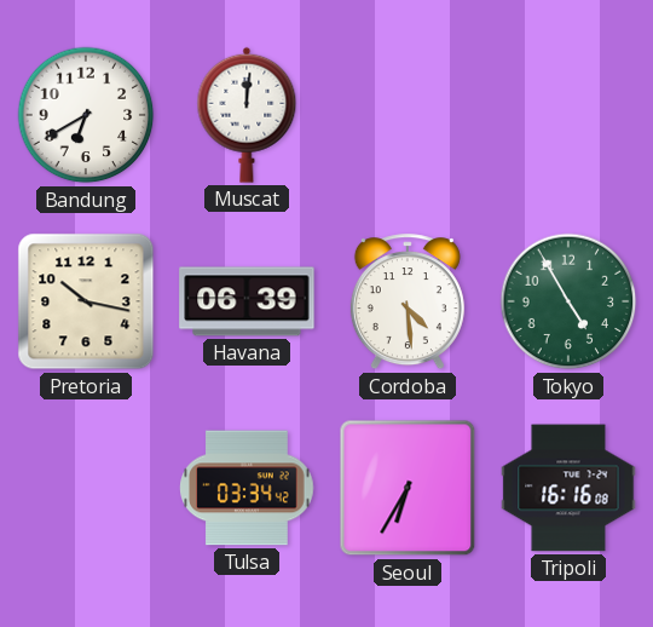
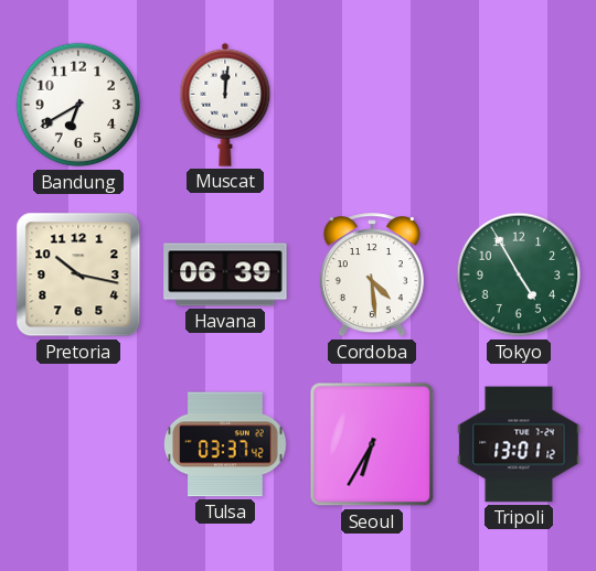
Tulsa: 03:34 -> 03:37
Tripoli: 16:16 -> 13:01
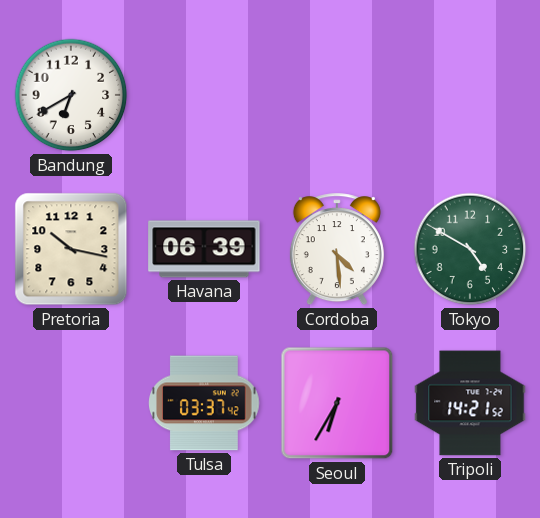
Muscat: 12:01 -> none
Tokyo: 4:55 -> 4:50
Tripoli: 13:01 -> 14:21
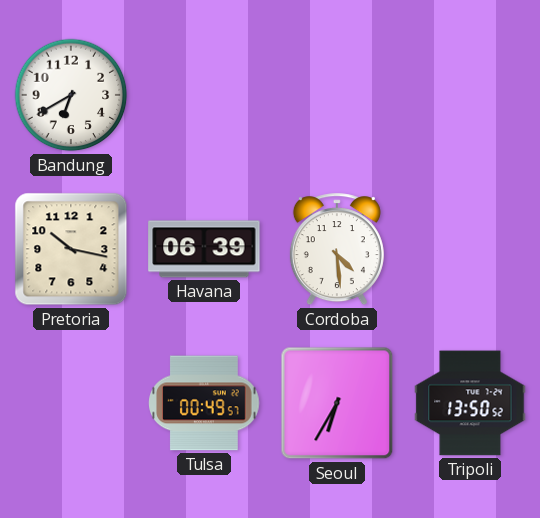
Tokyo: 4:50 -> none
Tulsa: 03:37 -> 00:49
Tripoli: 14:21 -> 13:50
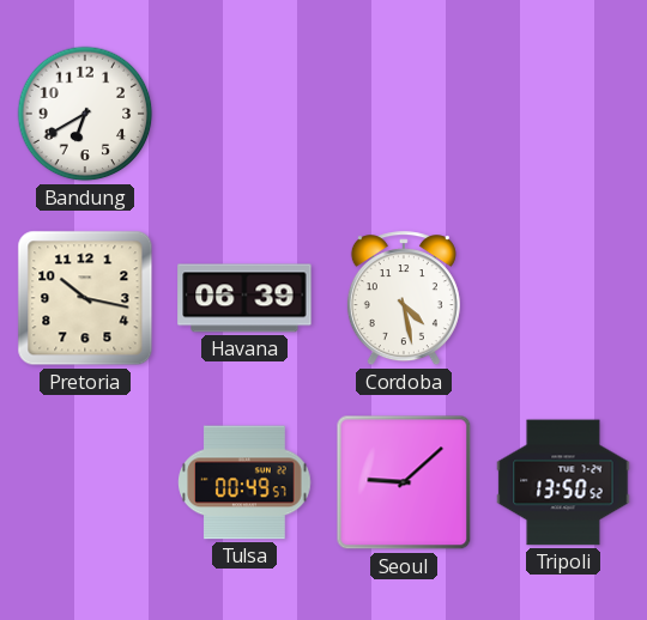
Cordoba: 4:29 -> 4:28
Seoul: 6:35 -> 9:08
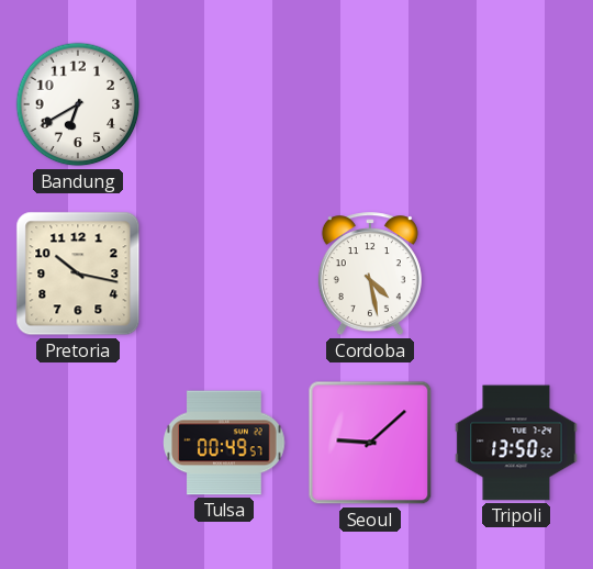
Havana: 06:39 -> none
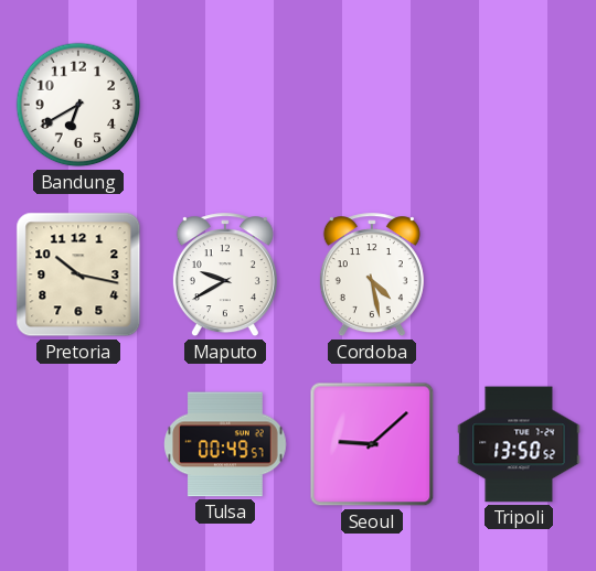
Maputo: none -> 9:40
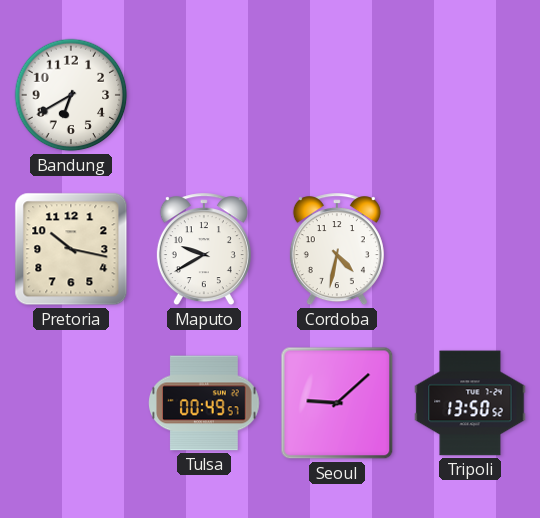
Cordoba: 4:28 -> 4:32
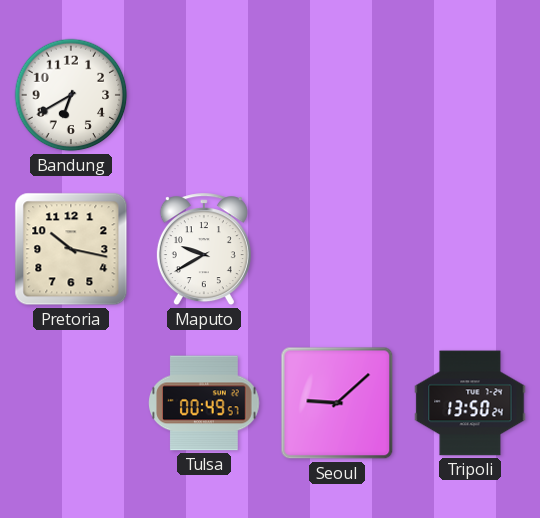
Cordoba: 4:32 -> none
Tripoli: 13:50:52 -> 13:50:24
